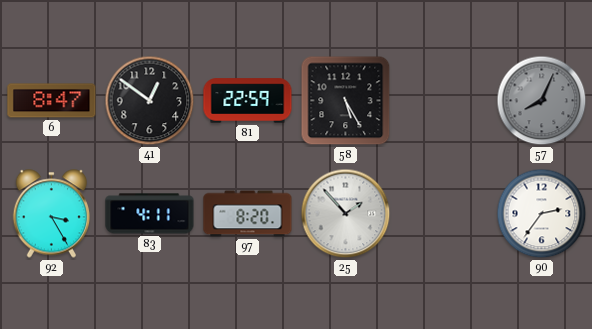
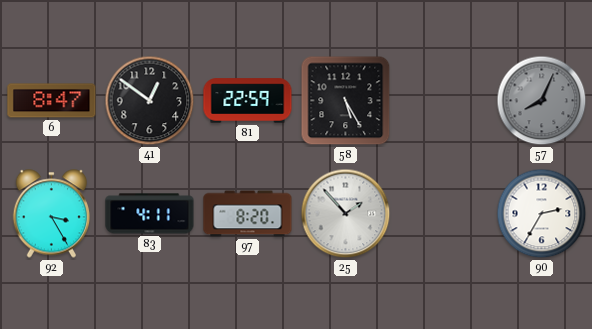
90: 2:36 -> 2:35
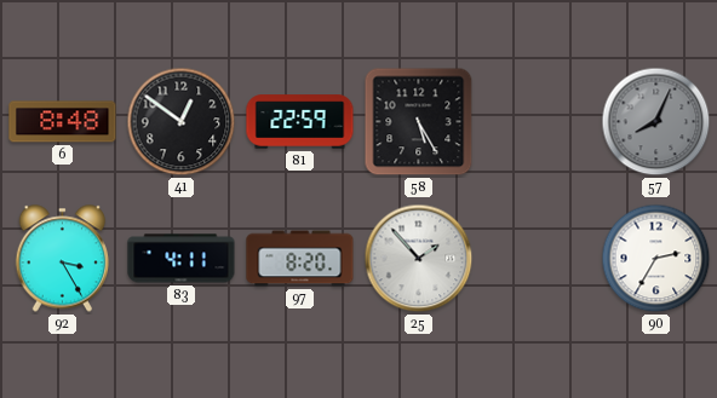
6: 8:47 -> 8:48
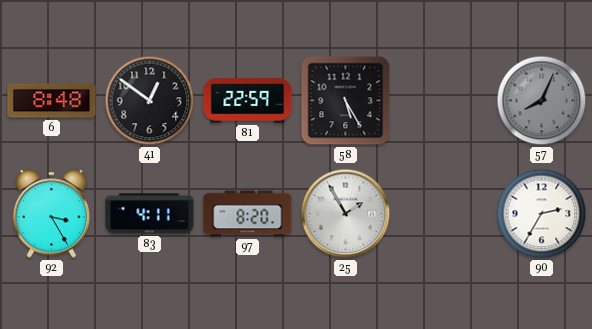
25: 1:53 -> 1:55
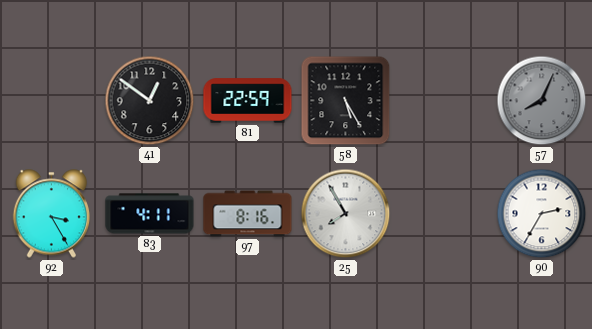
6: 8:48 -> none
97: 8:20 -> 8:16
25: 1:55 -> 7:55
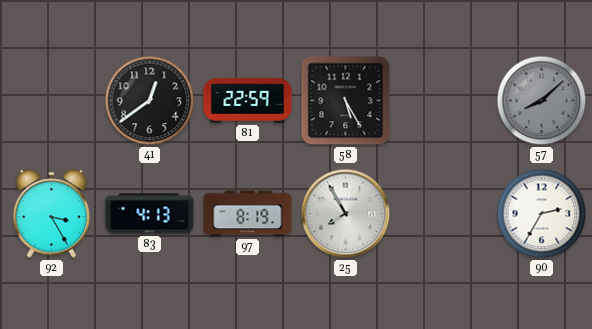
41: 12:51 -> 12:39
57: 8:04 -> 8:08
83: 4:11 -> 4:13
97: 8:16 -> 8:19
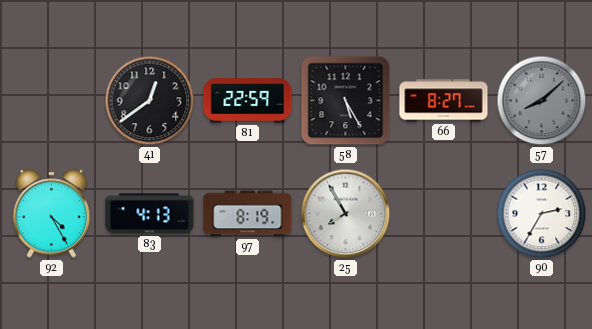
66: none -> 8:27
92: 3:25 -> 4:25
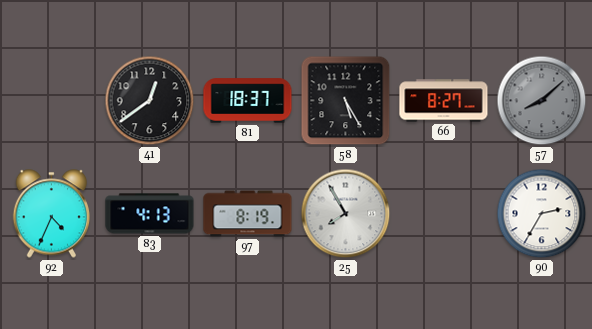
81: 22:59 -> 18:37
92: 4:25 -> 4:34
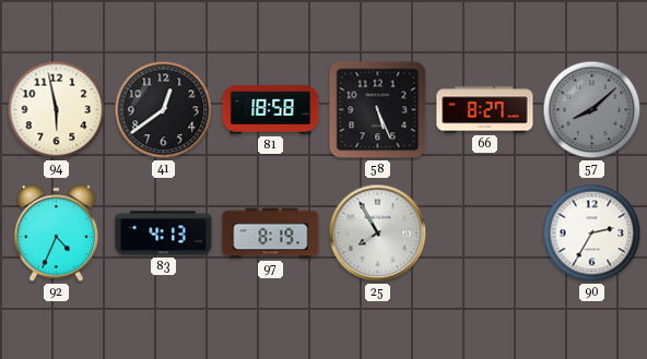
94: none -> 5:58
81: 18:37 -> 18:58
58: 5:25 -> 5:26
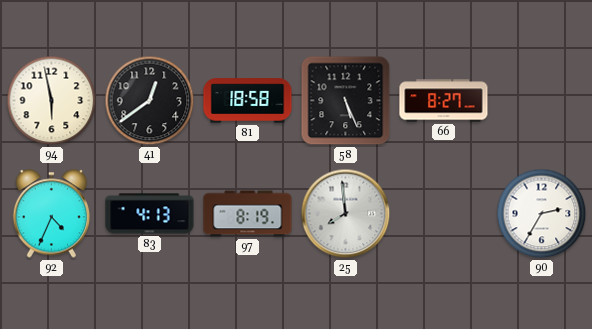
57: 8:08 -> none
25: 7:55 -> 7:59
